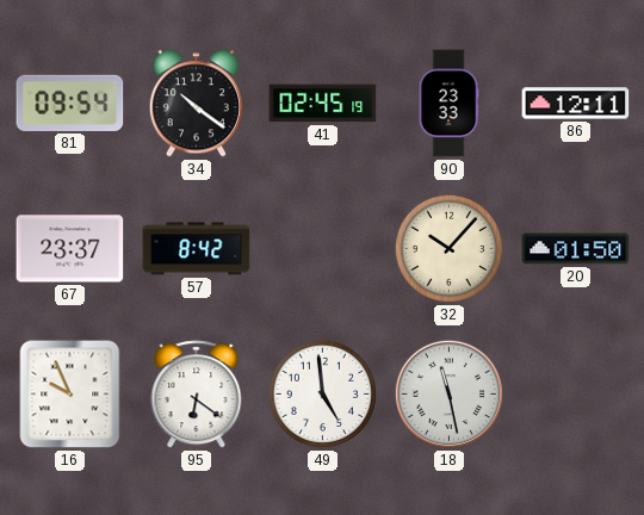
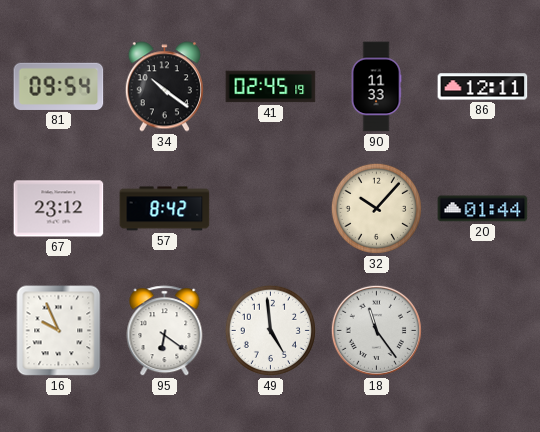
90: 23:33 -> 11:33
67: 23:37 -> 23:12
20: 01:50 -> 01:44
18: 11:28 -> 11:24
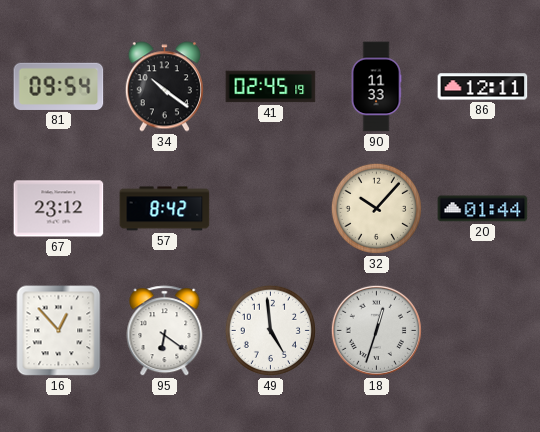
16: 9:56 -> 12:53
18: 11:24 -> 12:33
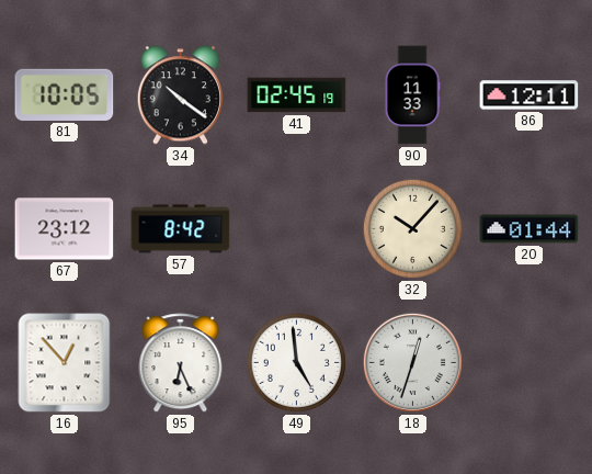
81: 09:54 -> 10:05
95: 6:21 -> 6:26
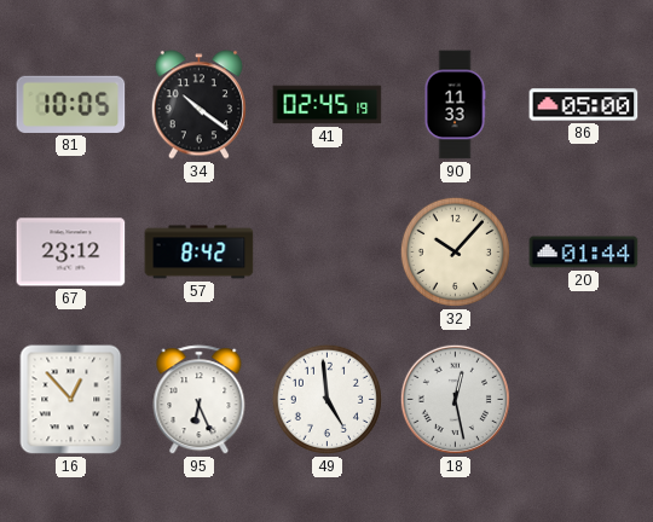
86: 12:11 -> 05:00
18: 12:33 -> 12:28
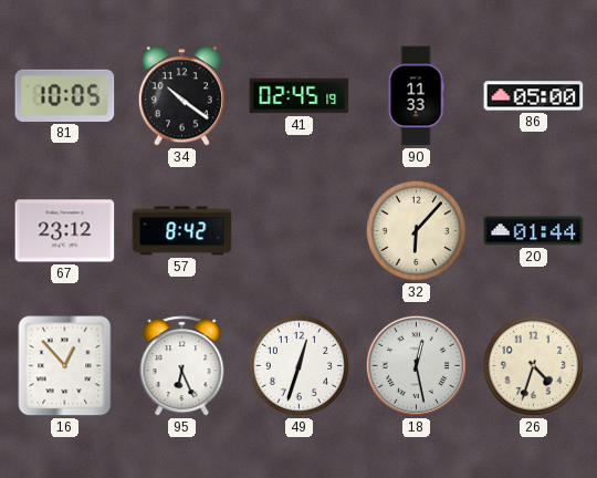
32: 10:07 -> 6:07
49: 4:59 -> 12:33
26: none -> 4:33
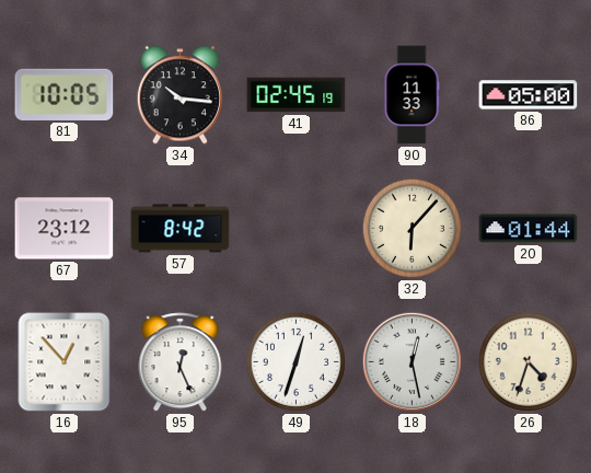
34: 10:21 -> 10:16
95: 6:26 -> 12:26
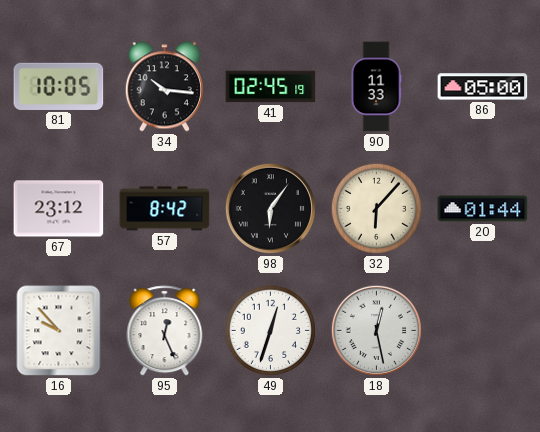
98: none -> 6:06
16: 12:53 -> 9:53
26: 4:33 -> none
